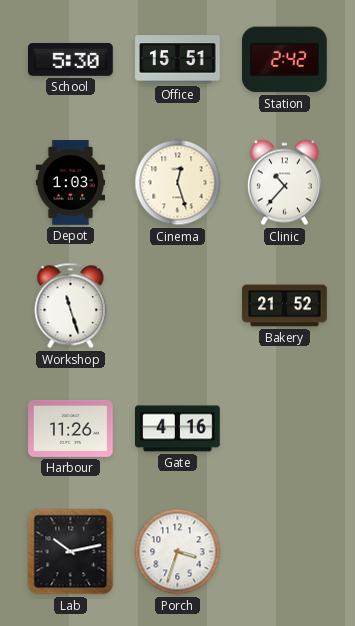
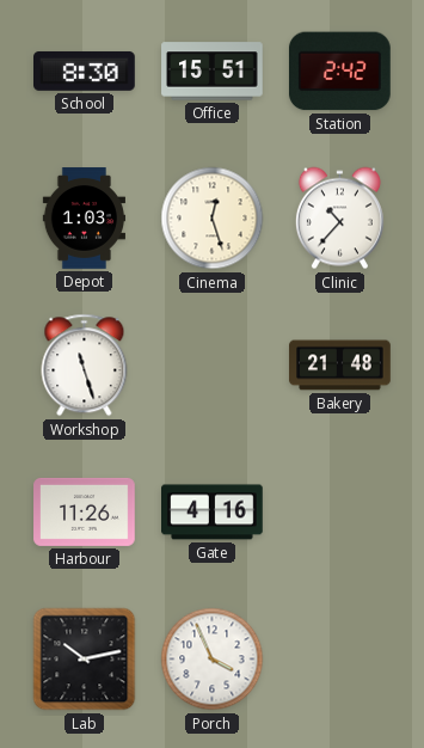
School: 5:30 -> 8:30
Bakery: 21:52 -> 21:48
Porch: 3:33 -> 3:56
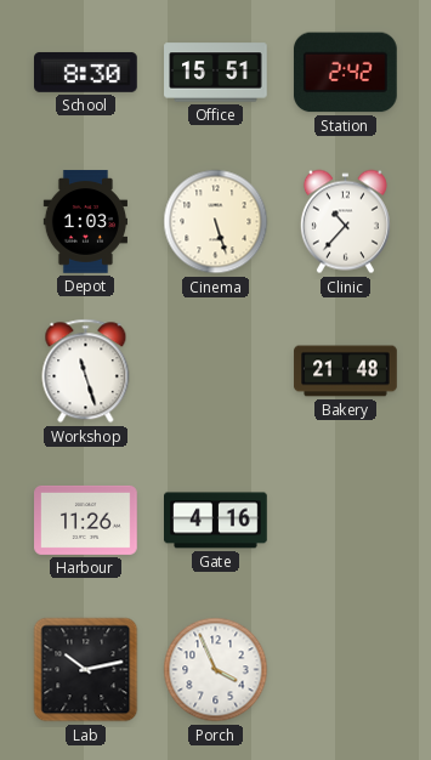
Cinema: 12:27 -> 5:27
